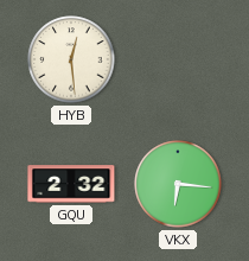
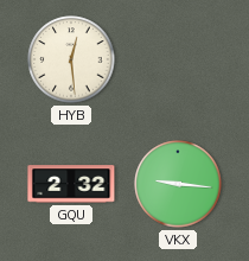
VKX: 6:16 -> 9:16
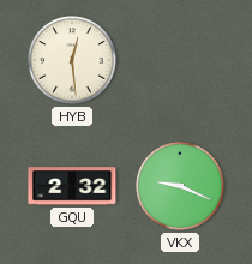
VKX: 9:16 -> 9:19
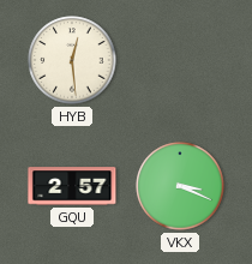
GQU: 2:32 -> 2:57
VKX: 9:19 -> 3:19
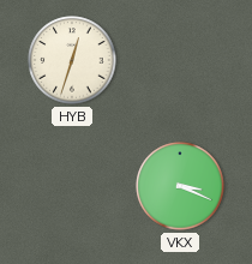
HYB: 12:29 -> 12:33
GQU: 2:57 -> none
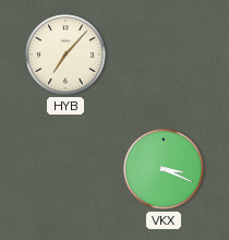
HYB: 12:33 -> 7:07
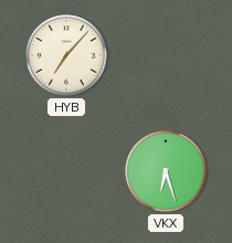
VKX: 3:19 -> 6:27
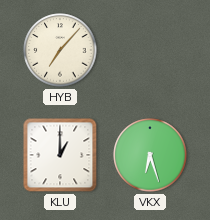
KLU: none -> 1:00
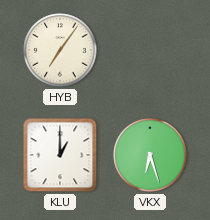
HYB: 7:07 -> 7:06
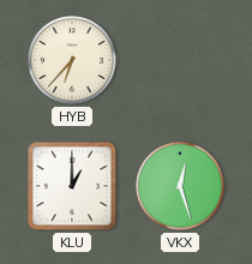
HYB: 7:06 -> 6:37
VKX: 6:27 -> 12:27
